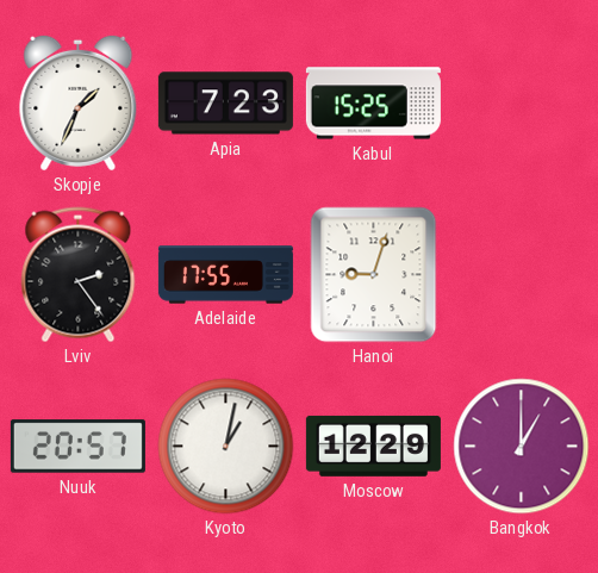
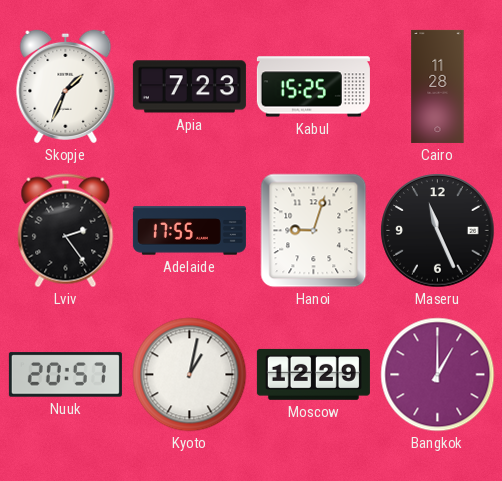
Cairo: none -> 11:28
Maseru: none -> 11:26
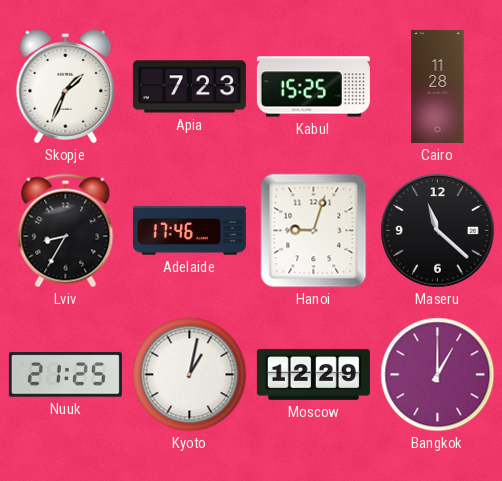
Lviv: 2:24 -> 8:35
Adelaide: 17:55 -> 17:46
Maseru: 11:26 -> 11:22
Nuuk: 20:57 -> 21:25
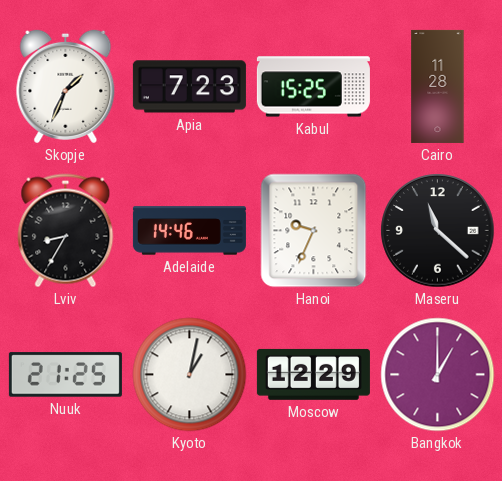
Adelaide: 17:46 -> 14:46
Hanoi: 9:03 -> 9:34
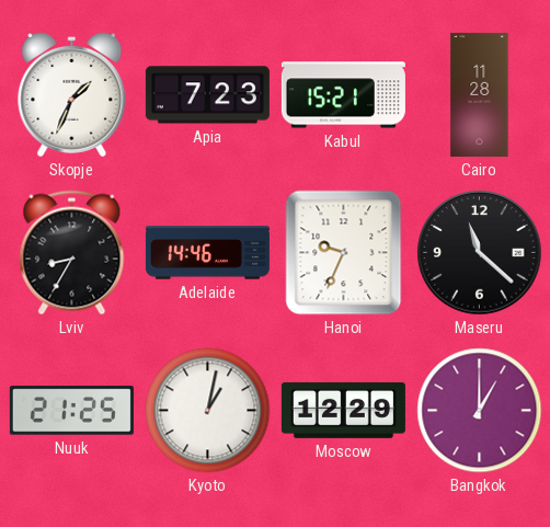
Kabul: 15:25 -> 15:21
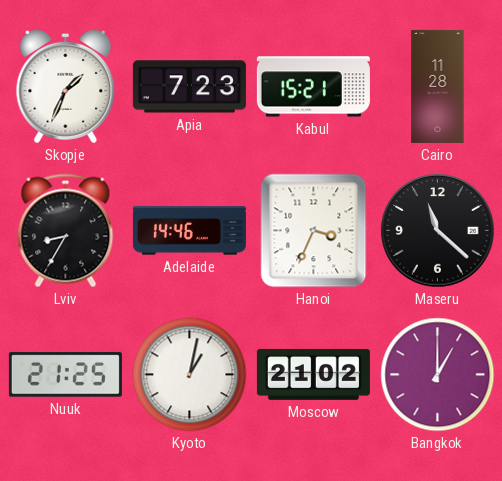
Hanoi: 9:34 -> 3:34
Moscow: 12:29 -> 21:02
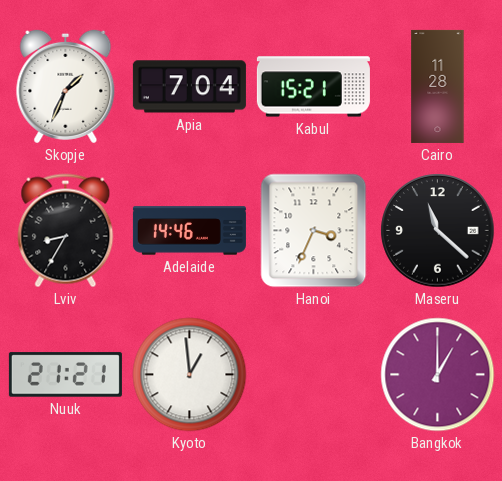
Apia: 7:23 -> 7:04
Nuuk: 21:25 -> 21:21
Kyoto: 1:02 -> 12:59
Moscow: 21:02 -> none
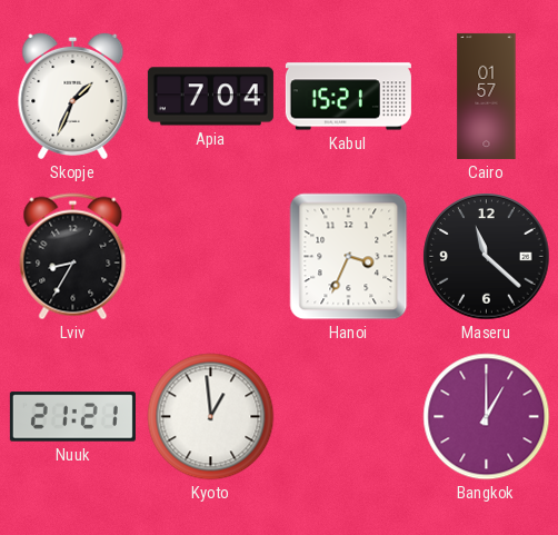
Cairo: 11:28 -> 01:57
Adelaide: 14:46 -> none
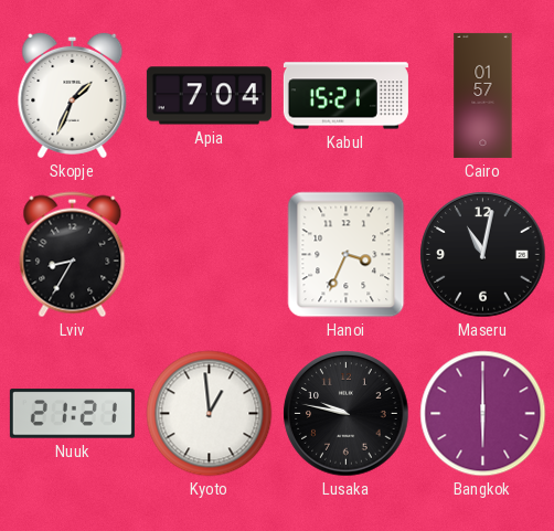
Maseru: 11:22 -> 11:02
Lusaka: none -> 9:47
Bangkok: 1:00 -> 6:00
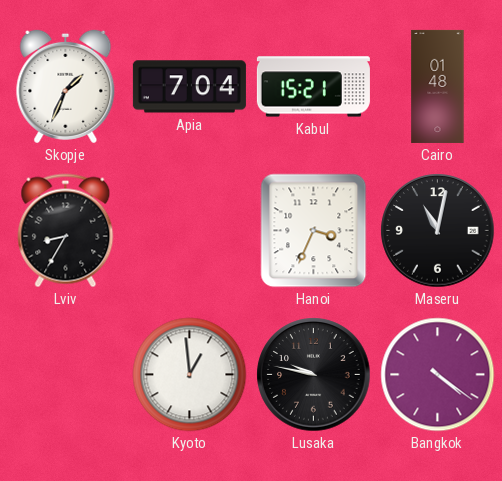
Cairo: 01:57 -> 01:48
Nuuk: 21:21 -> none
Bangkok: 6:00 -> 4:21
